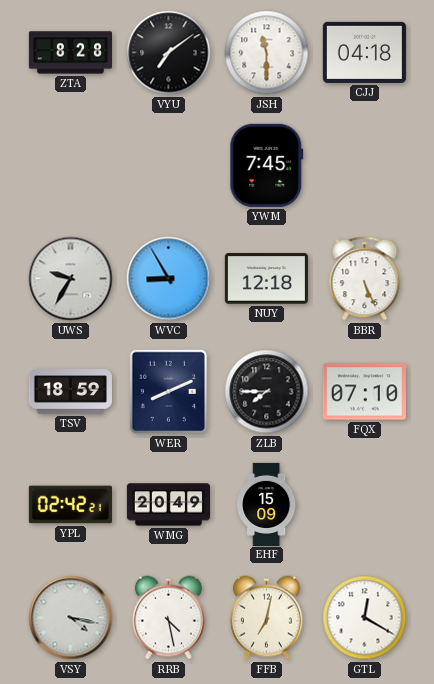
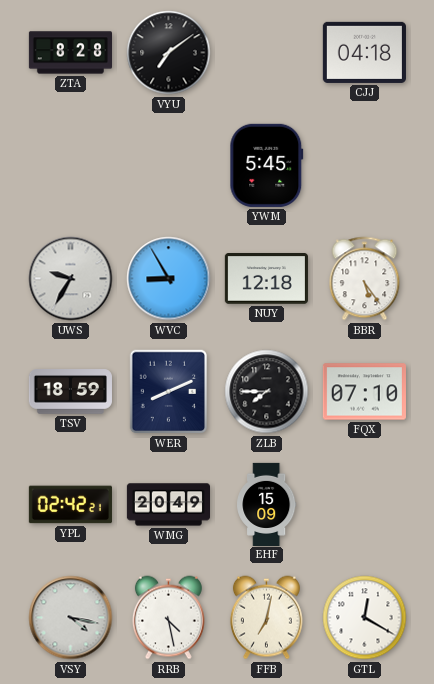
JSH: 11:30 -> none
YWM: 7:45 -> 5:45
BBR: 5:26 -> 5:24
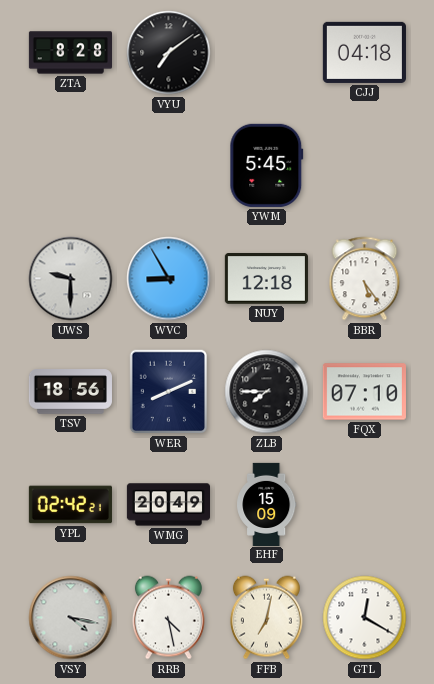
UWS: 9:35 -> 9:30
TSV: 18:59 -> 18:56
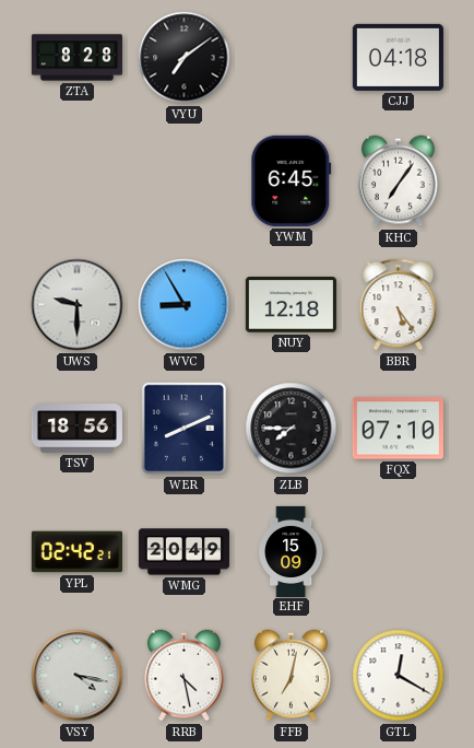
YWM: 5:45 -> 6:45
KHC: none -> 7:06
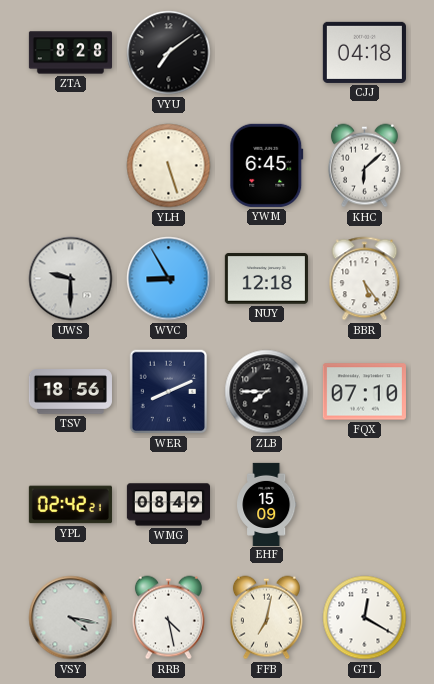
YLH: none -> 5:27
KHC: 7:06 -> 6:08
WMG: 20:49 -> 08:49
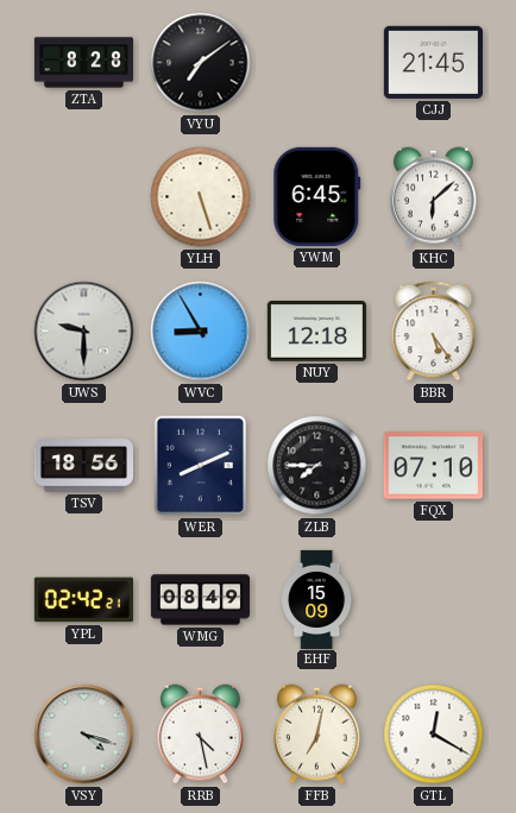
CJJ: 04:18 -> 21:45
VSY: 4:17 -> 4:18
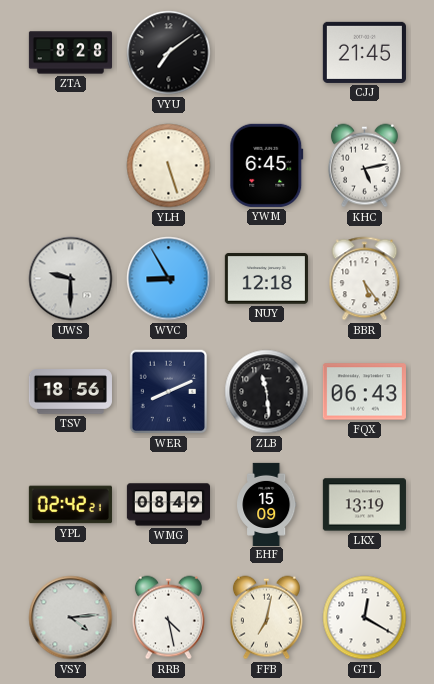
KHC: 6:08 -> 5:13
ZLB: 7:45 -> 11:29
FQX: 07:10 -> 06:43
LKX: none -> 13:19
VSY: 4:18 -> 4:14
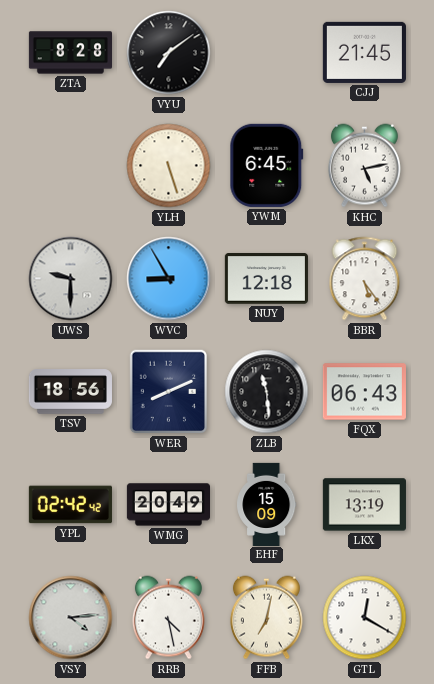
YPL: 02:42:21 -> 02:42:42
WMG: 08:49 -> 20:49
